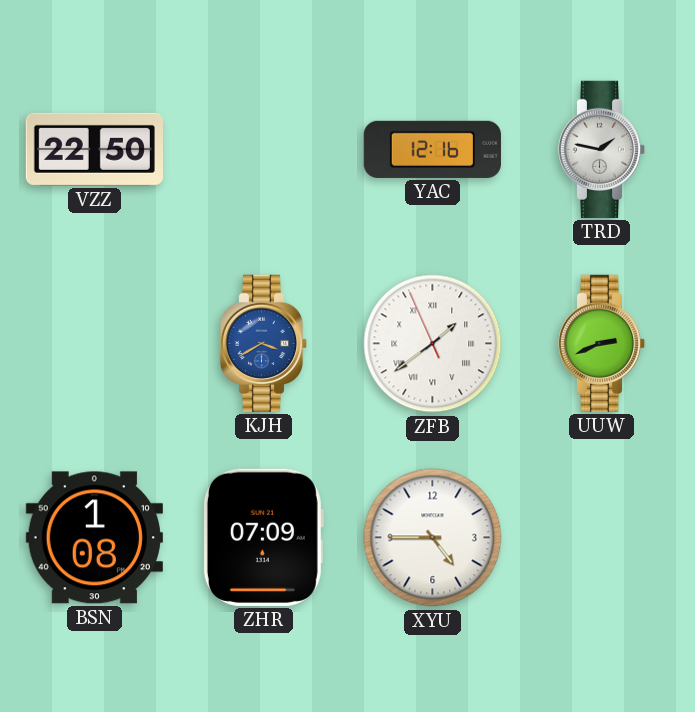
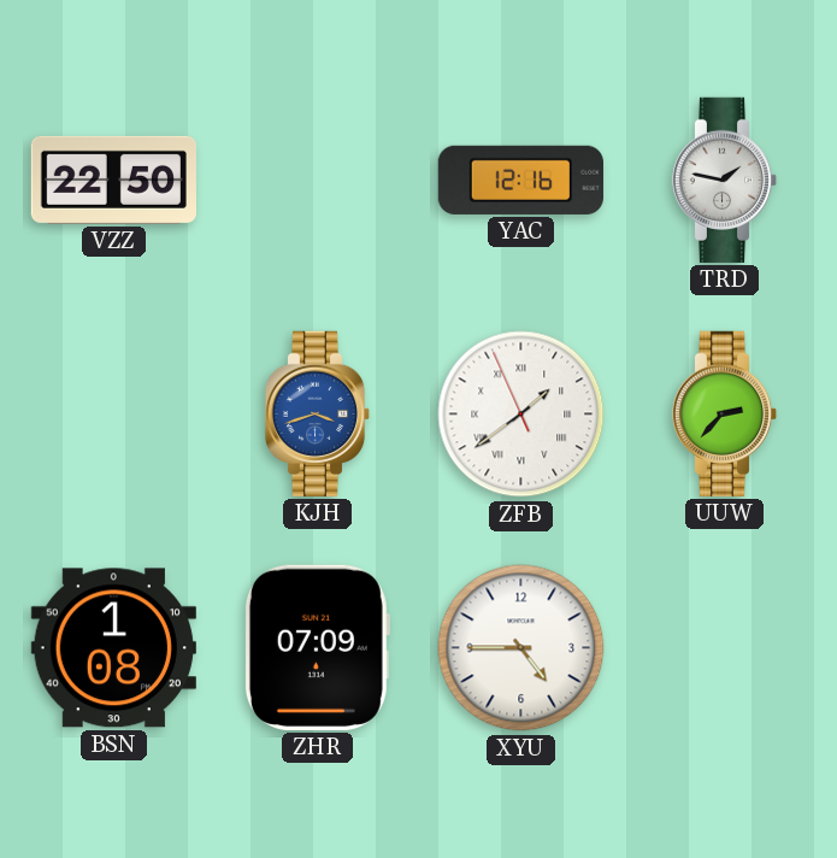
KJH: 3:40 -> 3:42
UUW: 2:41 -> 2:37
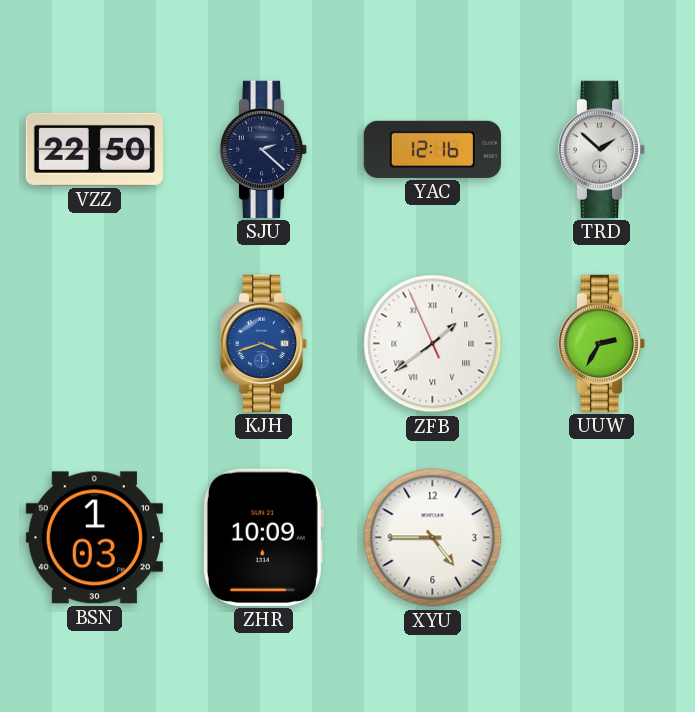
SJU: none -> 2:22
TRD: 1:47 -> 1:52
UUW: 2:37 -> 2:35
BSN: 1:08 -> 1:03
ZHR: 07:09 -> 10:09
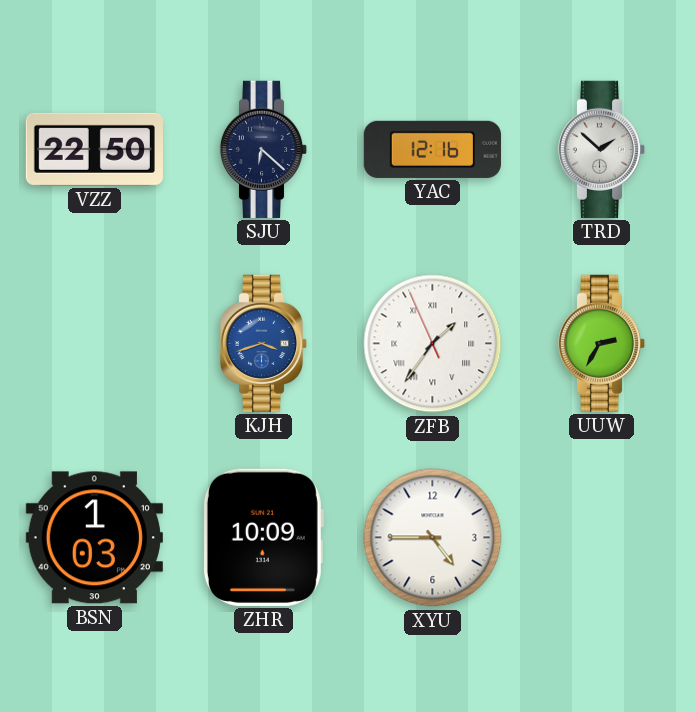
SJU: 2:22 -> 6:22
ZFB: 1:38 -> 1:35
